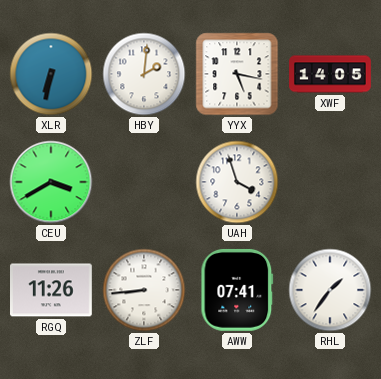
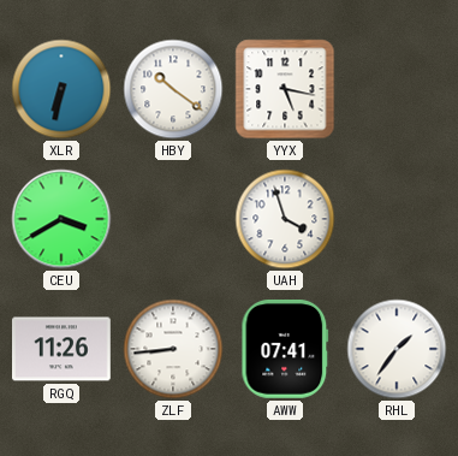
HBY: 2:01 -> 10:21
XWF: 14:05 -> none
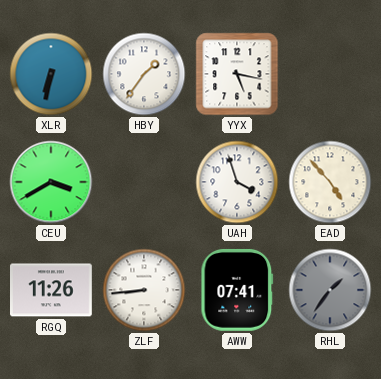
HBY: 10:21 -> 1:36
EAD: none -> 4:53
RHL dial: white -> grey
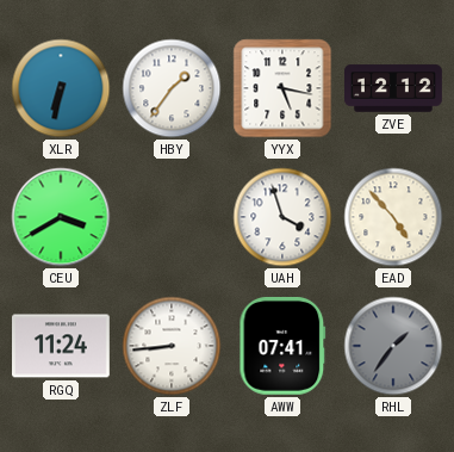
ZVE: none -> 12:12
RGQ: 11:26 -> 11:24
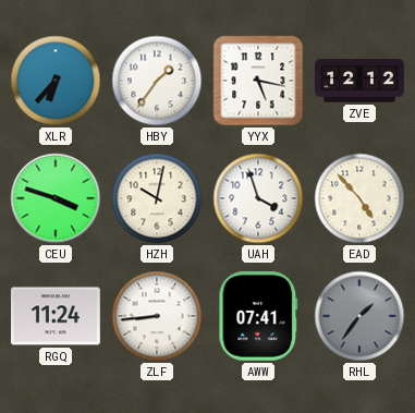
XLR: 6:32 -> 6:37
CEU: 3:40 -> 3:48
HZH: none -> 10:02
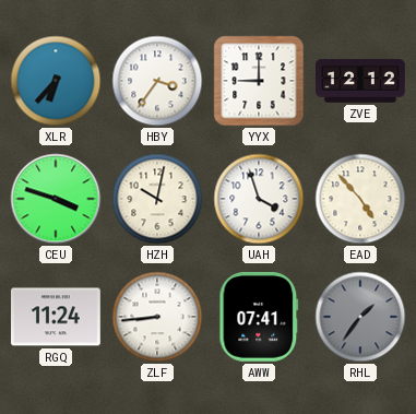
HBY: 1:36 -> 3:36
YYX: 5:17 -> 9:00
